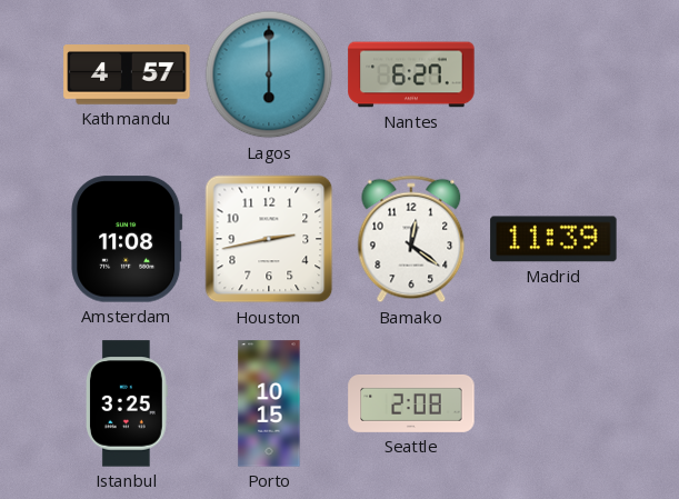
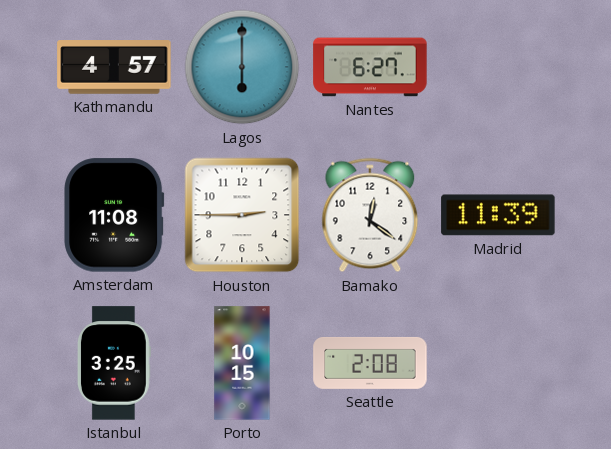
Houston: 2:43 -> 2:45
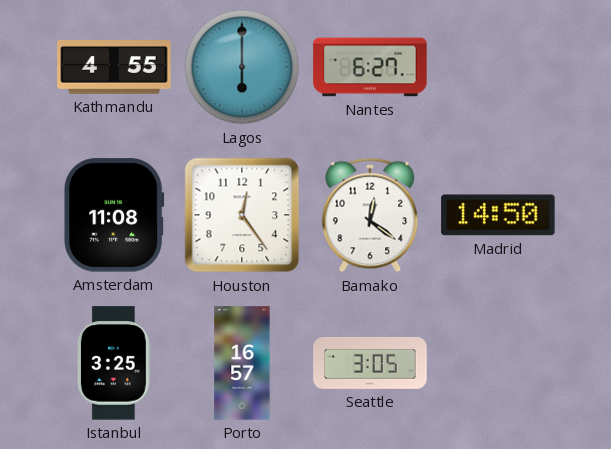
Kathmandu: 4:57 -> 4:55
Houston: 2:45 -> 12:24
Madrid: 11:39 -> 14:50
Porto: 10:15 -> 16:57
Seattle: 2:08 -> 3:05
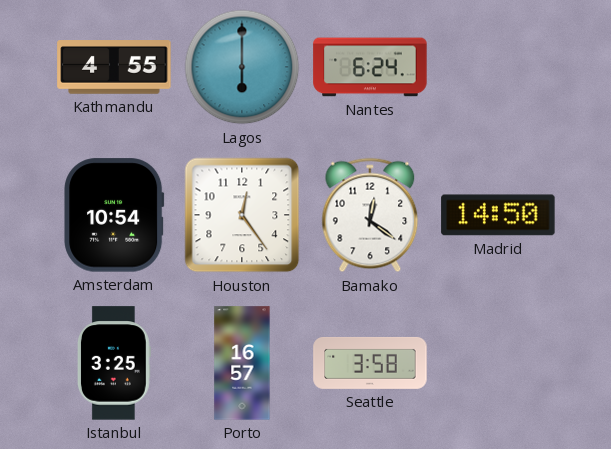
Nantes: 6:27 -> 6:24
Amsterdam: 11:08 -> 10:54
Seattle: 3:05 -> 3:58
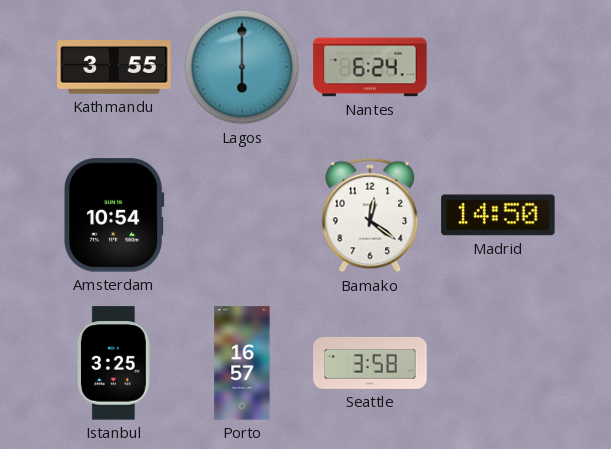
Kathmandu: 4:55 -> 3:55
Houston: 12:24 -> none
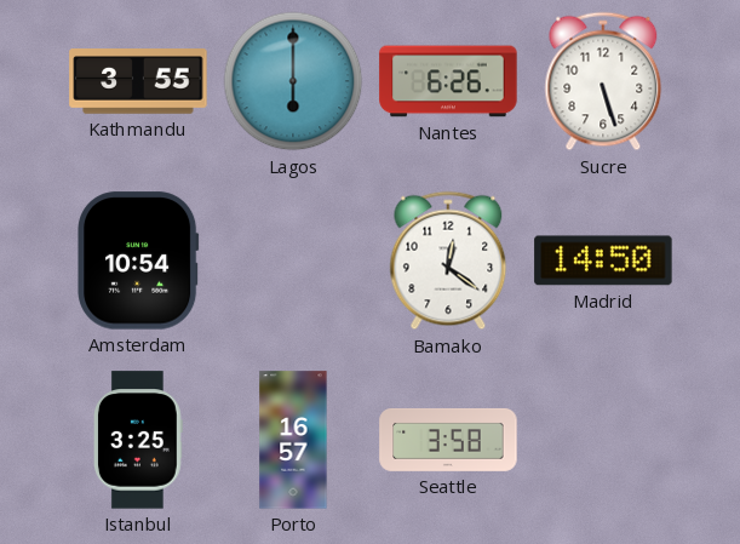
Nantes: 6:24 -> 6:26
Sucre: none -> 5:27
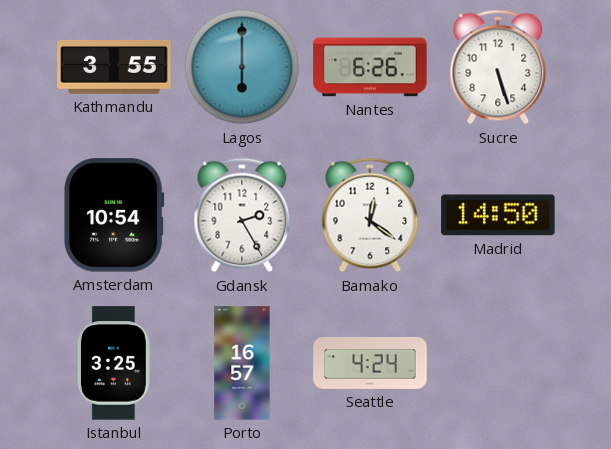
Gdansk: none -> 2:25
Seattle: 3:58 -> 4:24
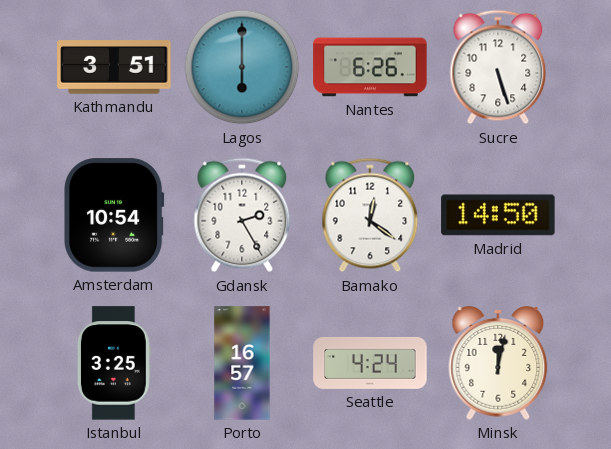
Kathmandu: 3:55 -> 3:51
Minsk: none -> 12:02
